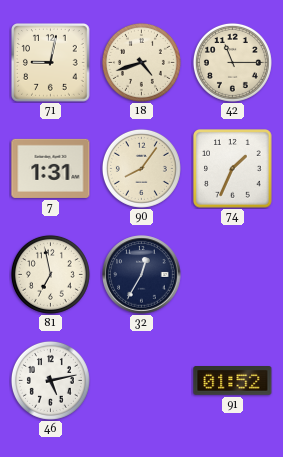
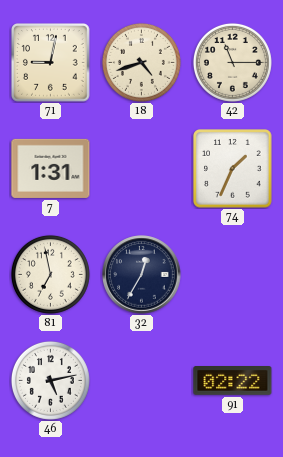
90: 8:06 -> none
91: 01:52 -> 02:22
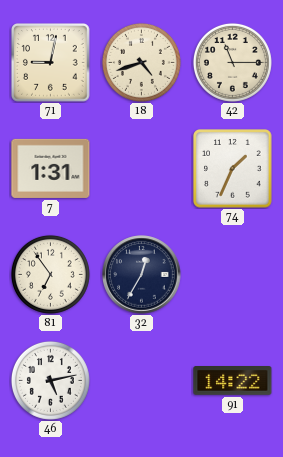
81: 6:58 -> 6:54
91: 02:22 -> 14:22
